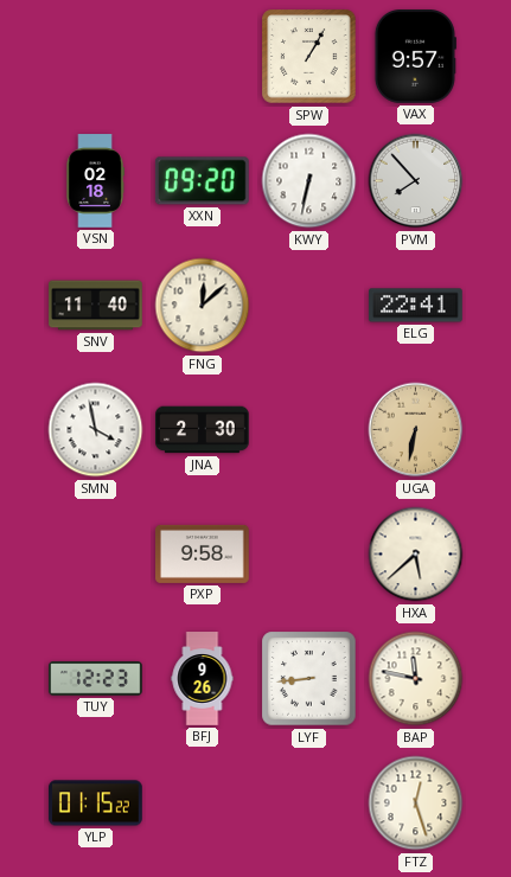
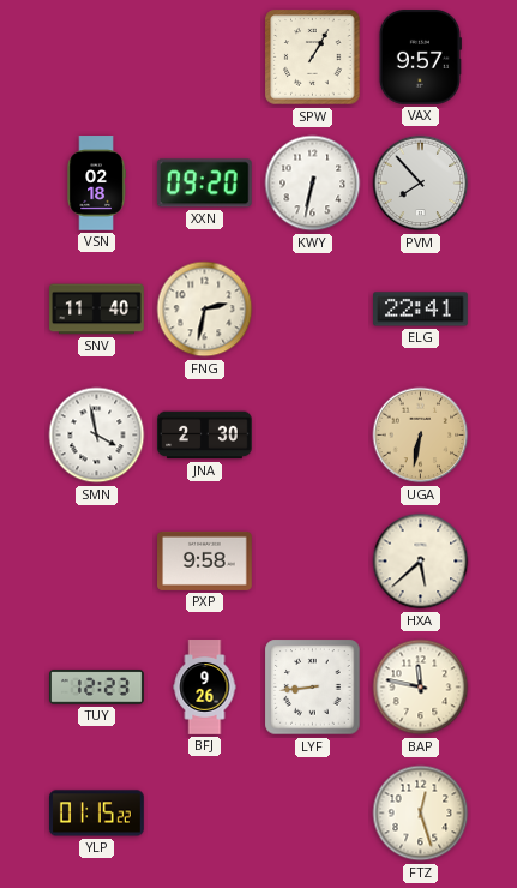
FNG: 12:08 -> 2:32
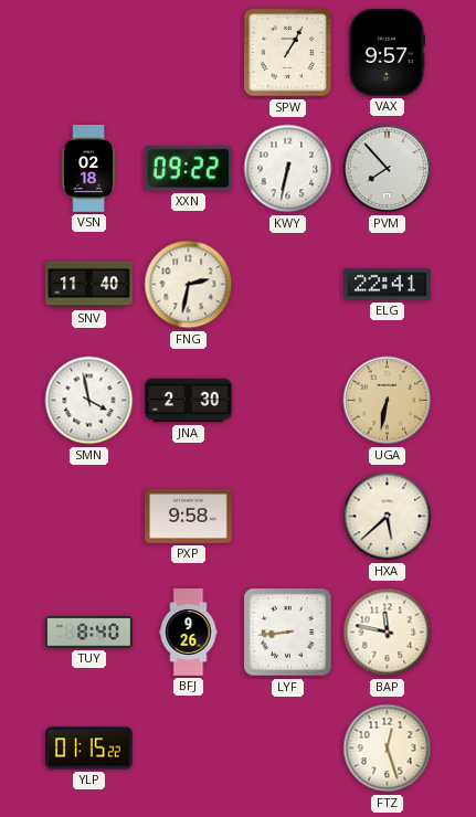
XXN: 09:20 -> 09:22
TUY: 12:23 -> 8:40
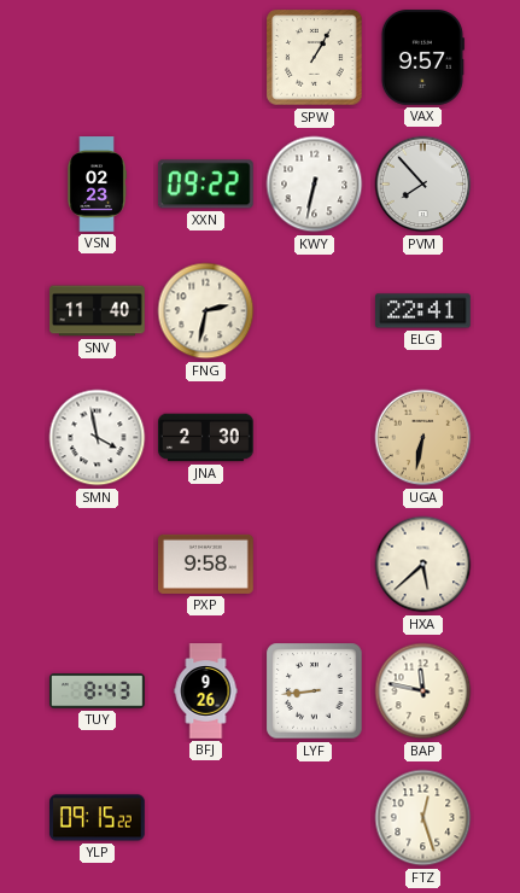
VSN: 02:18 -> 02:23
TUY: 8:40 -> 8:43
YLP: 01:15 -> 09:15
